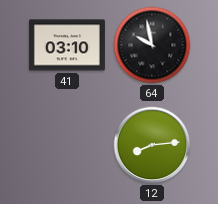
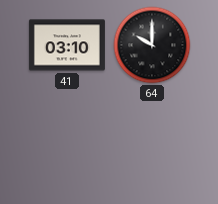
64: 9:58 -> 10:00
12: 8:14 -> none
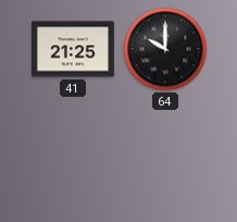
41: 03:10 -> 21:25
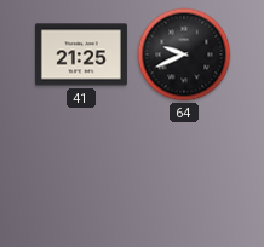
64: 10:00 -> 9:41
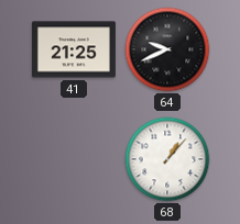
68: none -> 1:07
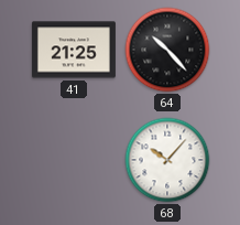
64: 9:41 -> 10:23
68: 1:07 -> 10:07
